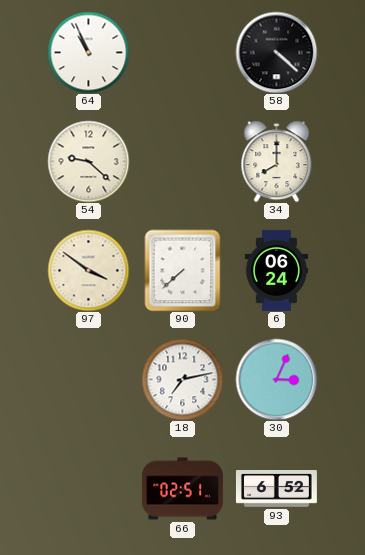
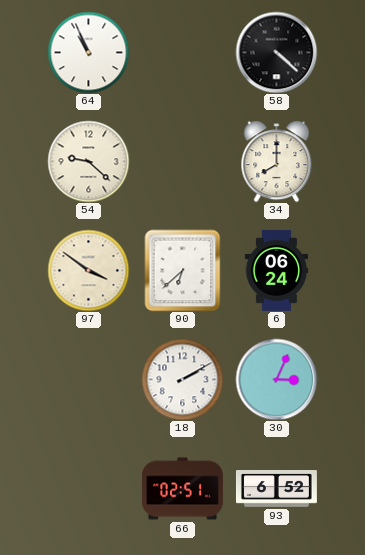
90: 7:38 -> 6:38
18: 7:13 -> 2:10
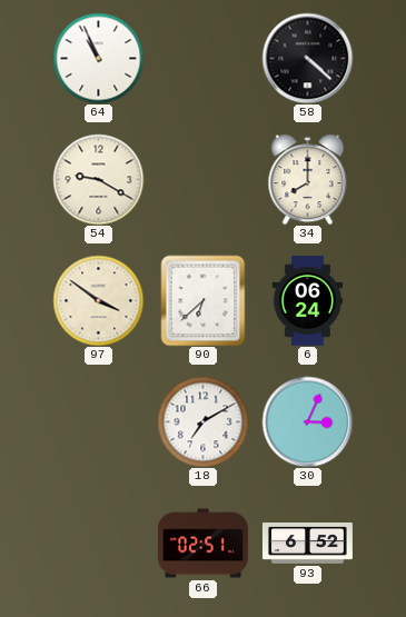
54: 9:22 -> 9:20
18: 2:10 -> 7:10
